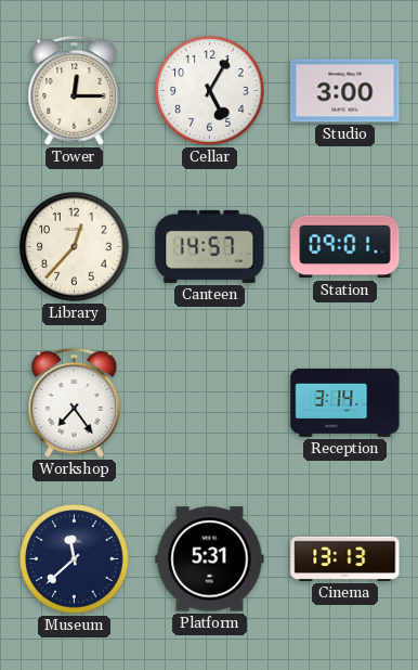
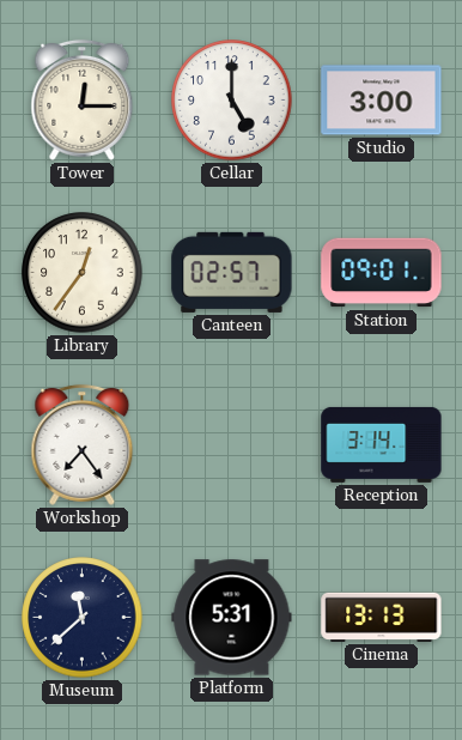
Cellar: 5:05 -> 5:00
Library: 12:37 -> 12:36
Canteen: 14:57 -> 02:57
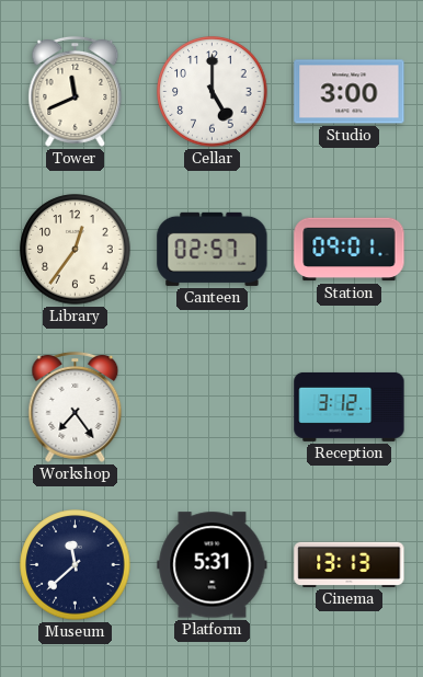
Tower: 12:15 -> 11:41
Reception: 3:14 -> 3:12
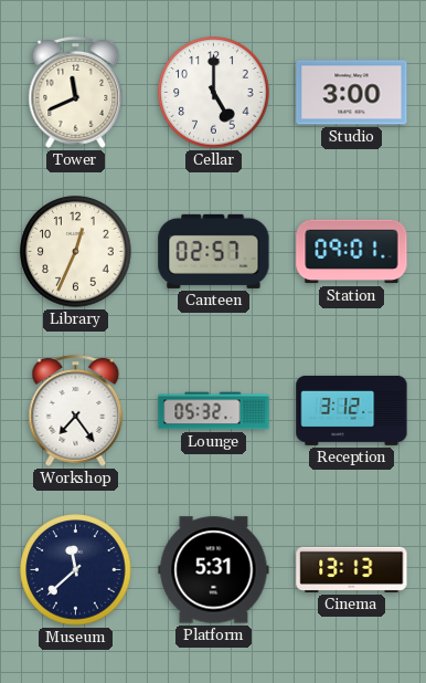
Library: 12:36 -> 12:34
Lounge: none -> 05:32
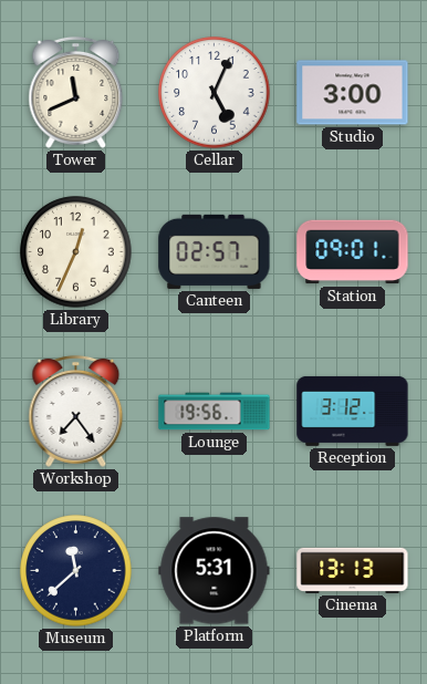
Cellar: 5:00 -> 5:04
Lounge: 05:32 -> 19:56
